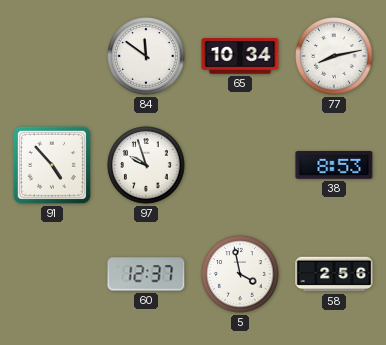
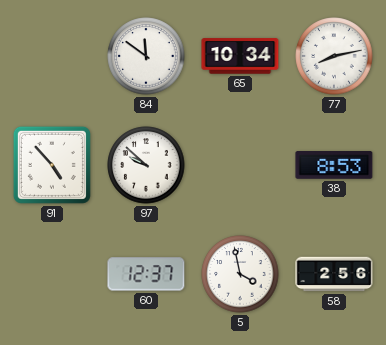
97: 9:57 -> 9:52
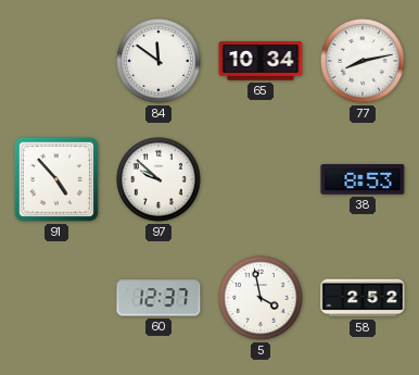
58: 2:56 -> 2:52
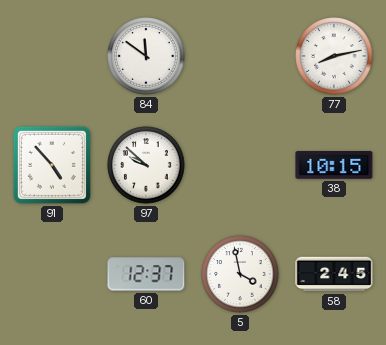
65: 10:34 -> none
38: 8:53 -> 10:15
58: 2:52 -> 2:45
